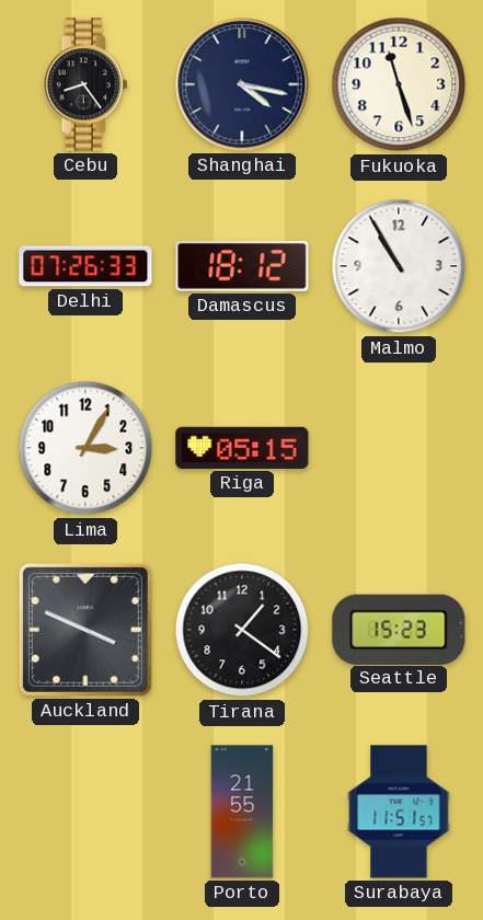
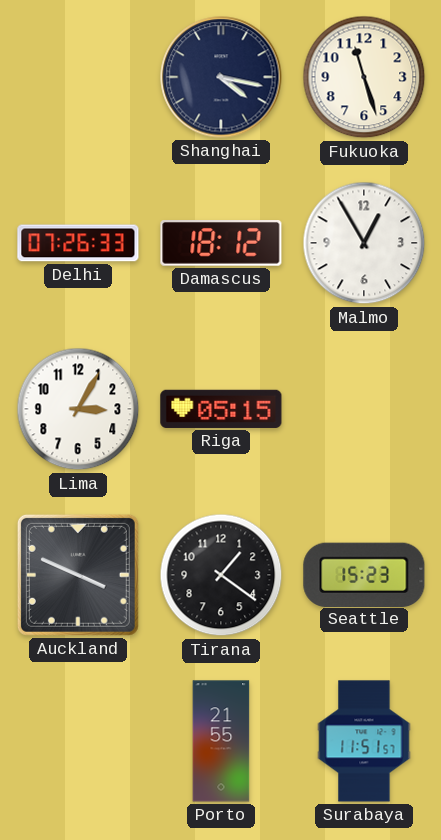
Cebu: 8:24 -> none
Malmo: 10:55 -> 12:55
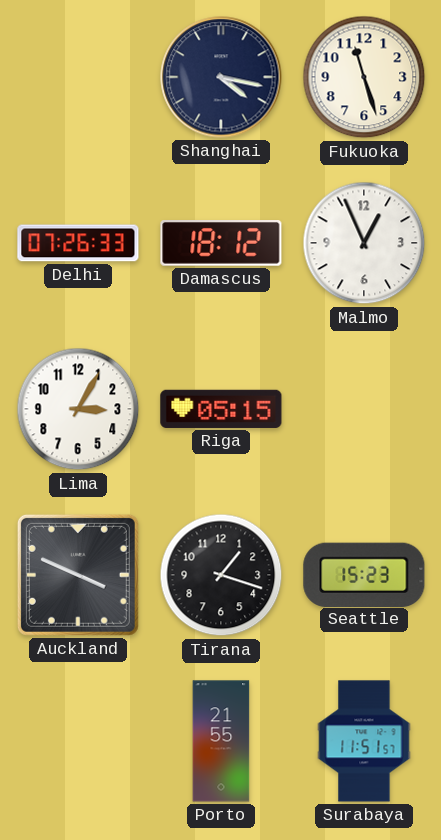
Malmo: 12:55 -> 12:56
Tirana: 1:21 -> 1:18
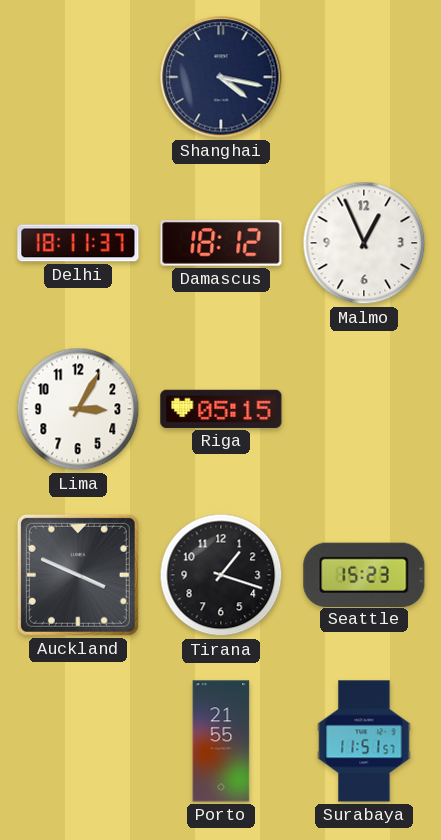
Fukuoka: 11:27 -> none
Delhi: 07:26 -> 18:11
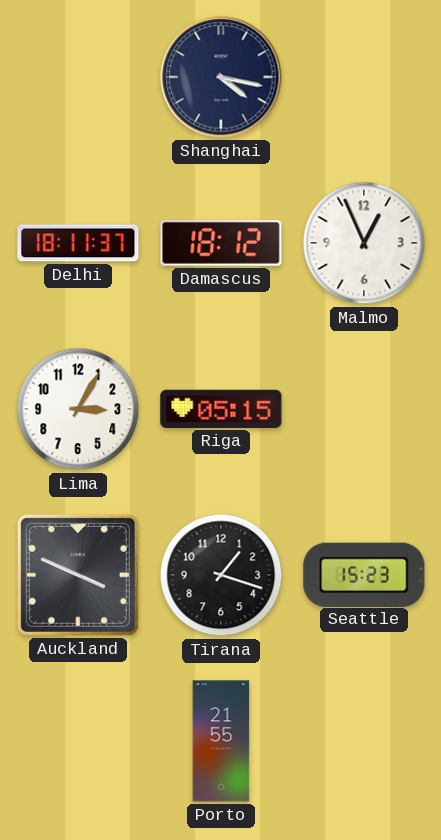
Surabaya: 11:51 -> none
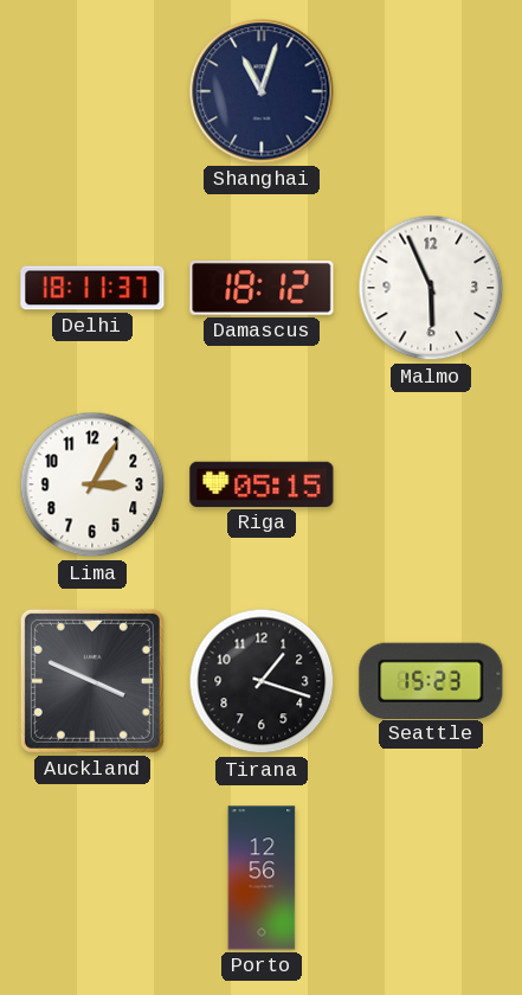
Shanghai: 4:17 -> 11:03
Malmo: 12:56 -> 5:56
Porto: 21:55 -> 12:56
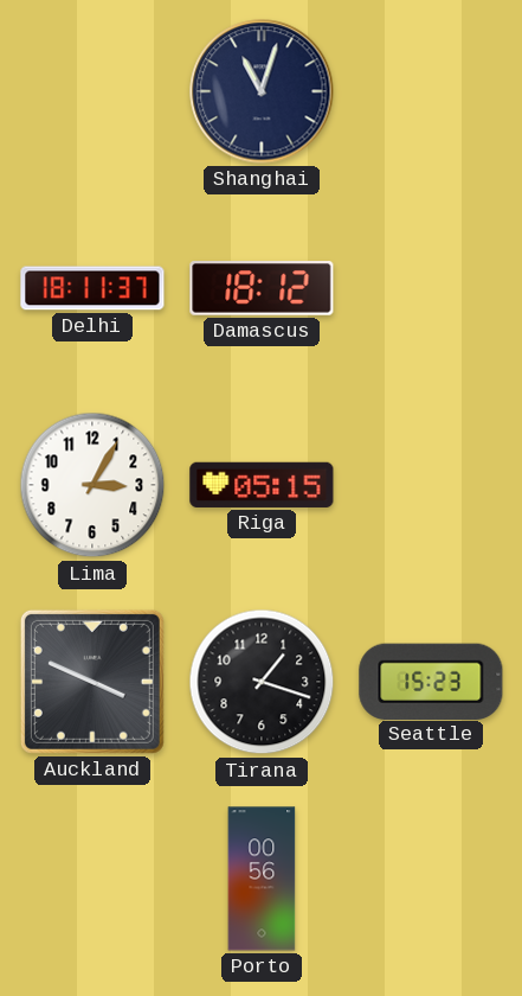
Malmo: 5:56 -> none
Porto: 12:56 -> 00:56
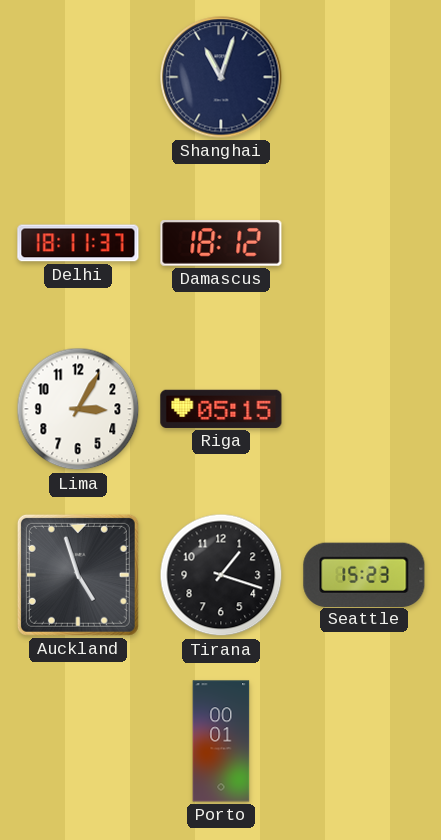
Auckland: 3:49 -> 4:57
Porto: 00:56 -> 00:01
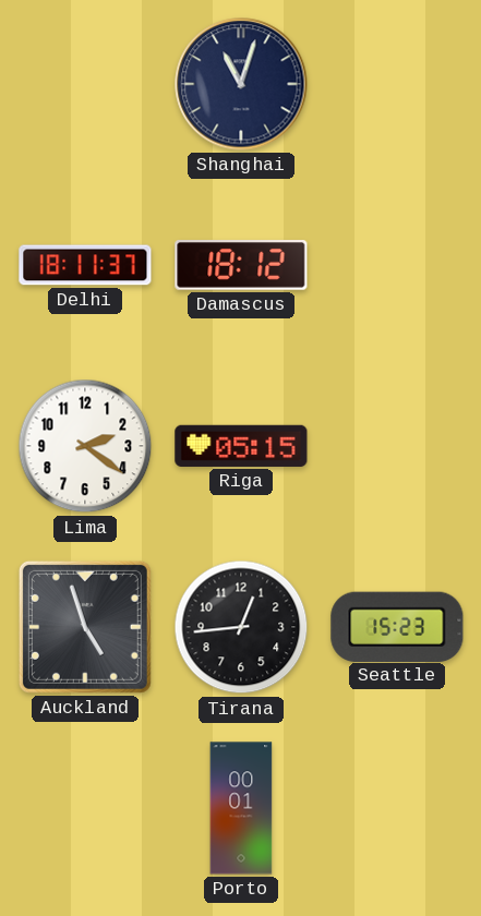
Lima: 3:05 -> 2:21
Tirana: 1:18 -> 12:44
